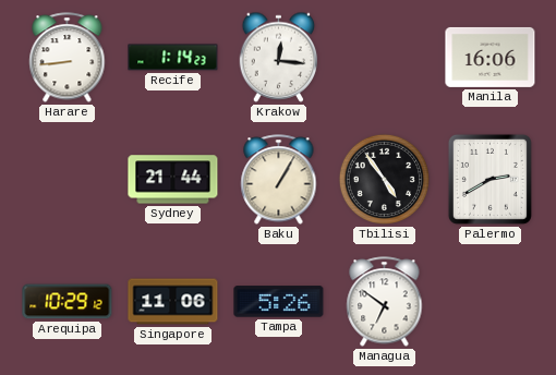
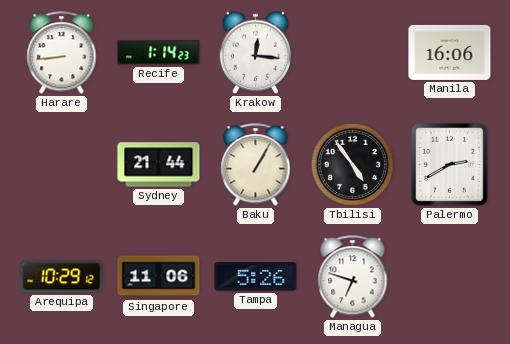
Managua: 6:51 -> 6:48
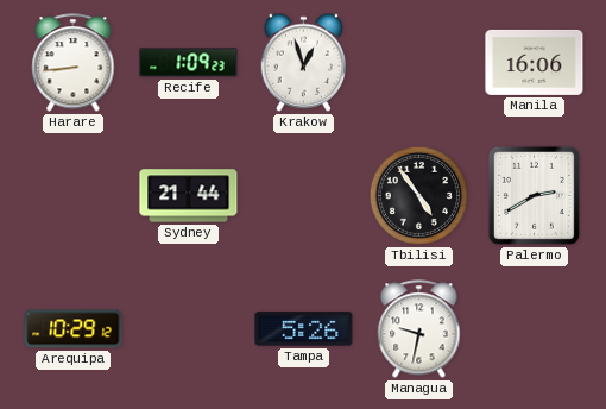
Recife: 1:14 -> 1:09
Krakow: 12:16 -> 12:57
Baku: 1:05 -> none
Singapore: 11:06 -> none
Managua: 6:48 -> 9:32
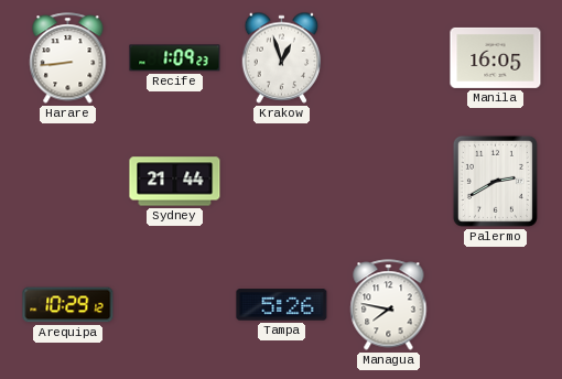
Manila: 16:06 -> 16:05
Tbilisi: 4:54 -> none
Managua: 9:32 -> 7:47
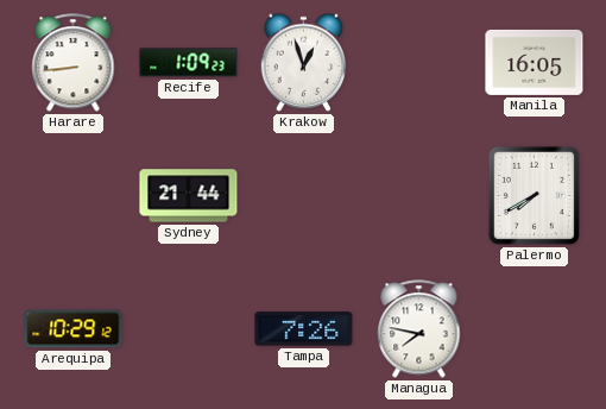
Palermo: 2:40 -> 7:40
Tampa: 5:26 -> 7:26
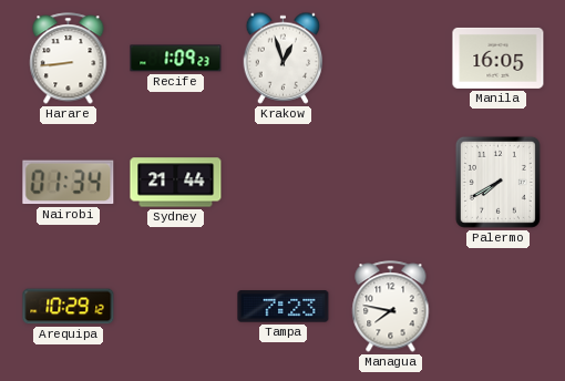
Nairobi: none -> 01:34
Tampa: 7:26 -> 7:23
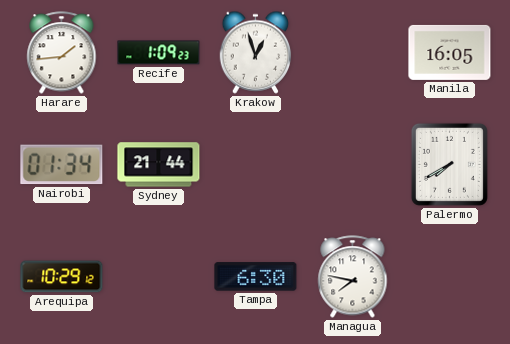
Harare: 8:44 -> 1:44
Tampa: 7:23 -> 6:30
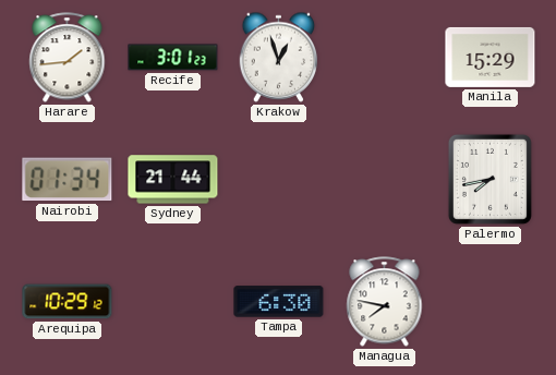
Recife: 1:09 -> 3:01
Manila: 16:05 -> 15:29
Palermo: 7:40 -> 7:43
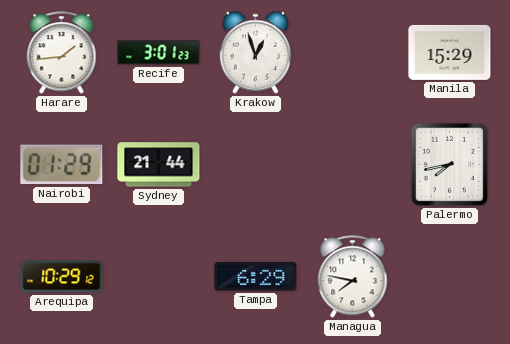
Nairobi: 01:34 -> 01:29
Tampa: 6:30 -> 6:29
